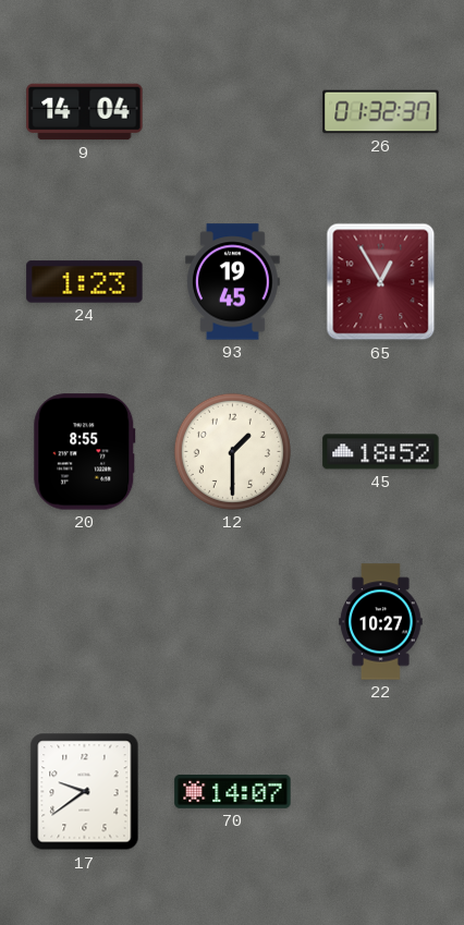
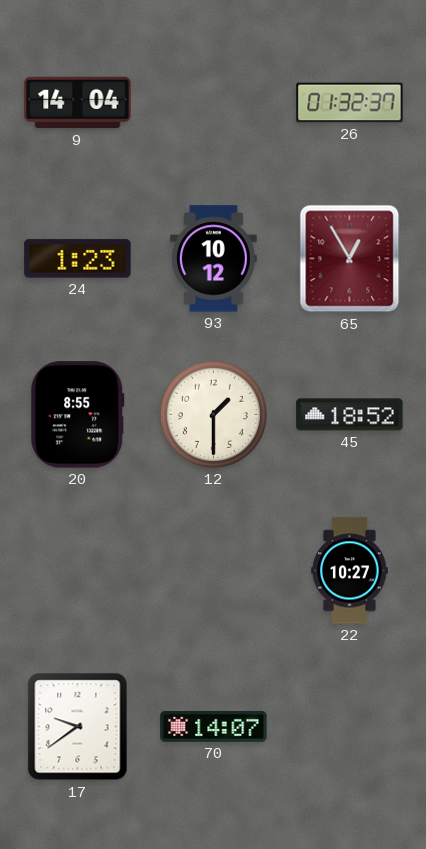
93: 19:45 -> 10:12
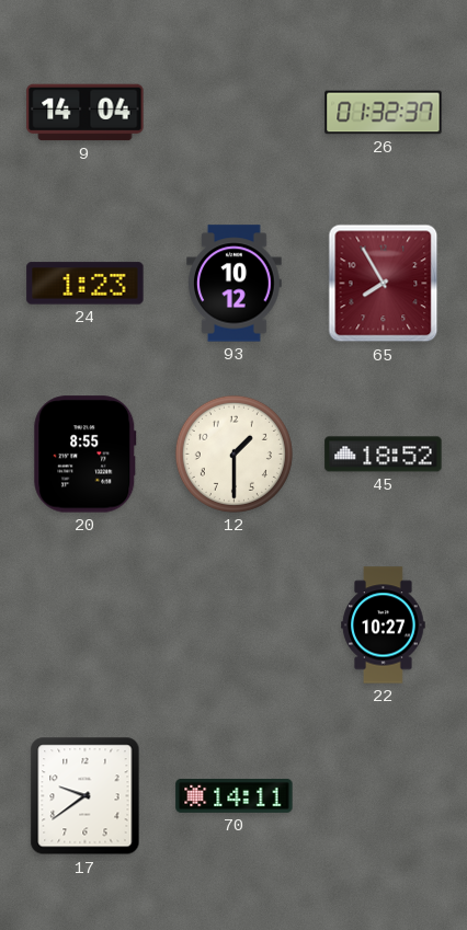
65: 12:55 -> 7:55
70: 14:07 -> 14:11
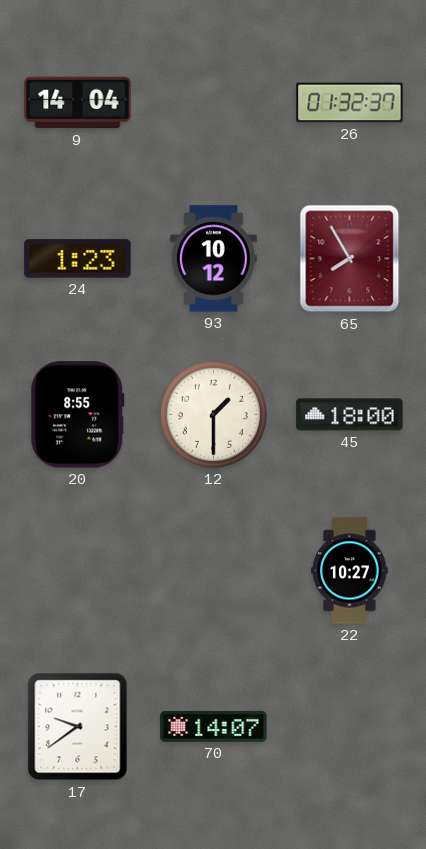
45: 18:52 -> 18:00
70: 14:11 -> 14:07
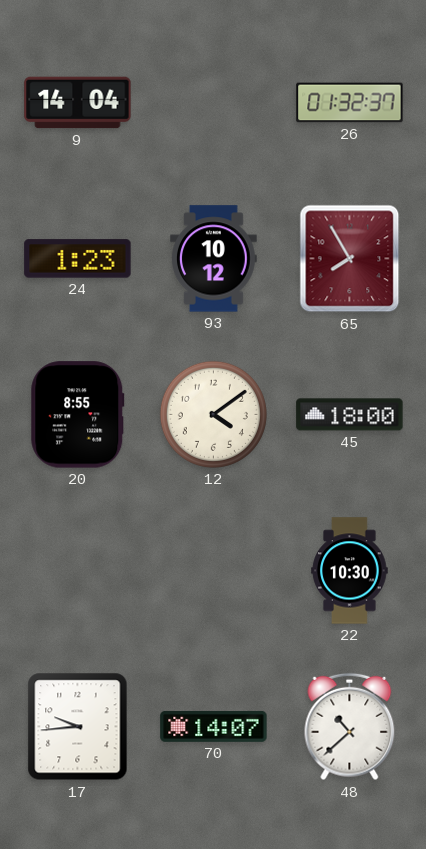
12: 1:30 -> 4:09
22: 10:27 -> 10:30
17: 9:39 -> 9:44
48: none -> 10:38
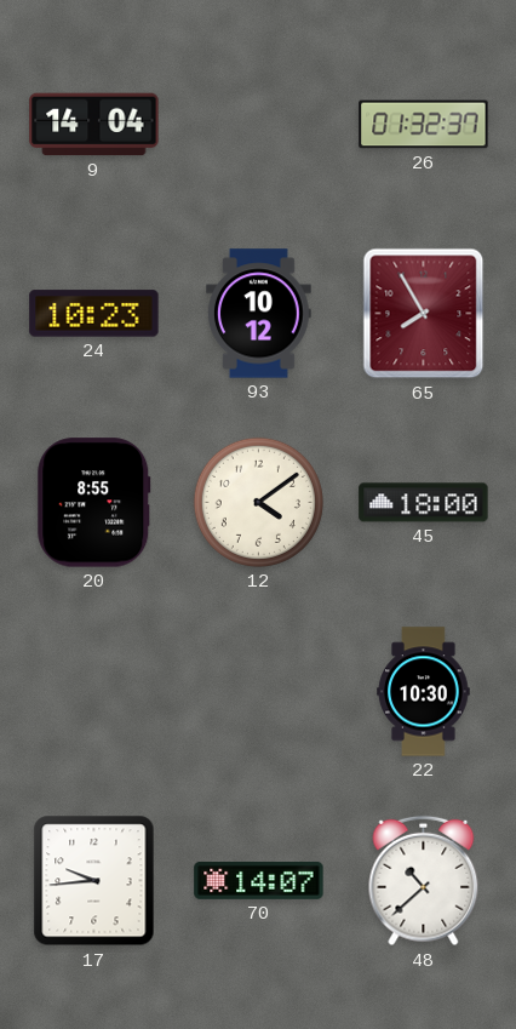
24: 1:23 -> 10:23
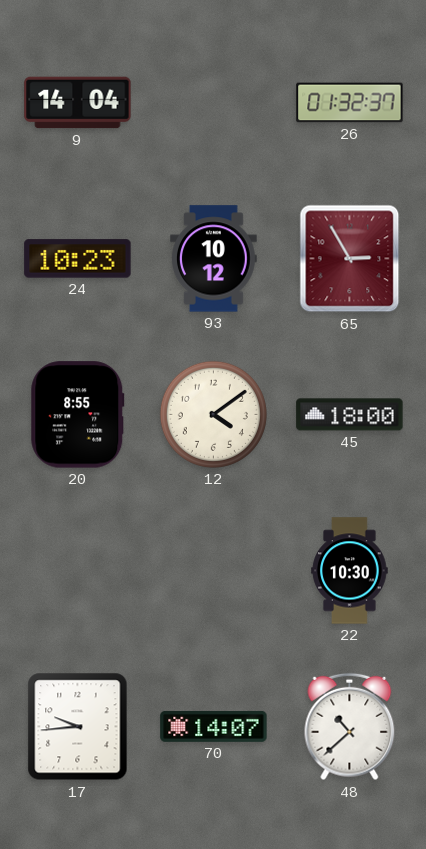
65: 7:55 -> 2:55
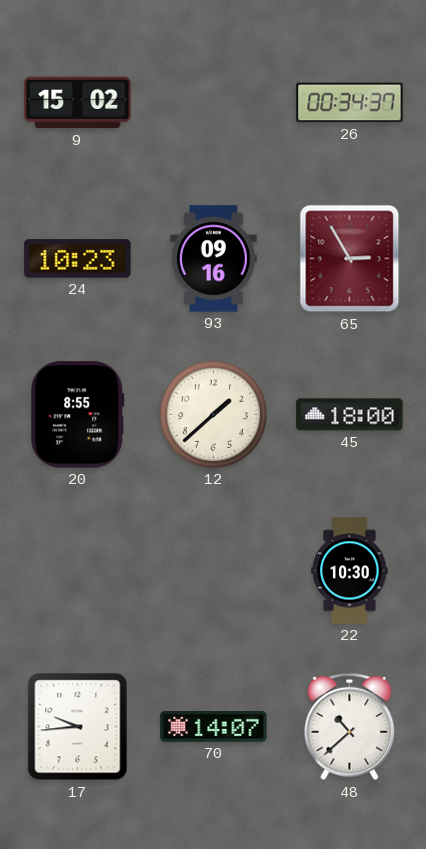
9: 14:04 -> 15:02
26: 01:32 -> 00:34
93: 10:12 -> 09:16
12: 4:09 -> 1:38
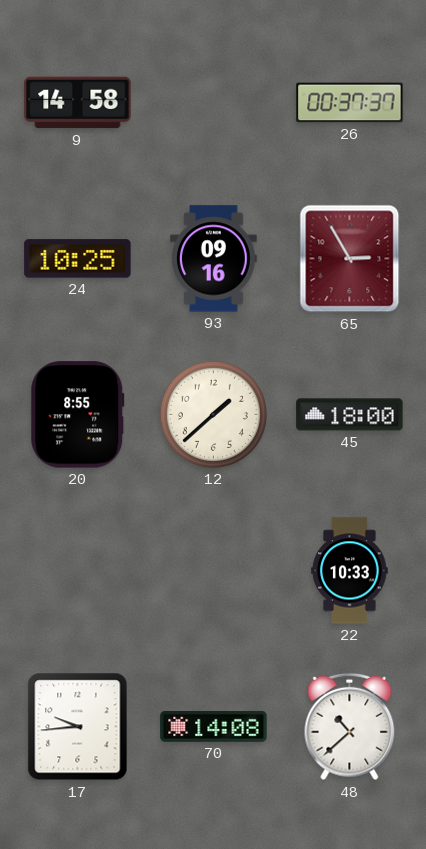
9: 15:02 -> 14:58
26: 00:34 -> 00:37
24: 10:23 -> 10:25
22: 10:30 -> 10:33
70: 14:07 -> 14:08
